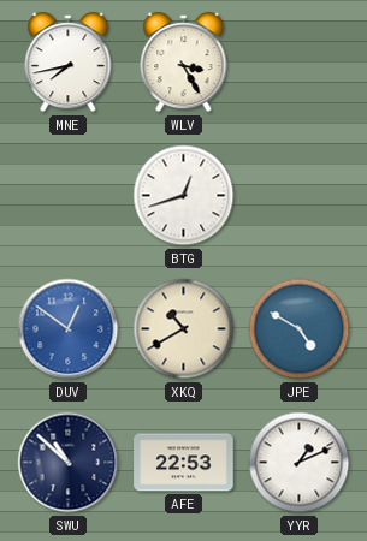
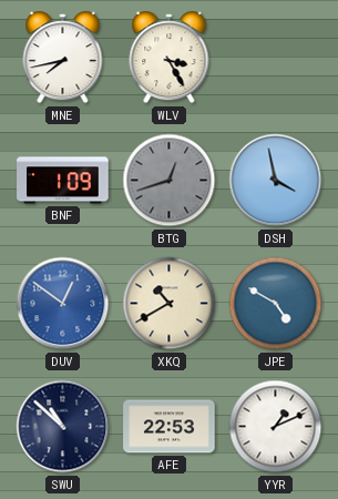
BNF: none -> 1:09
BTG dial: white -> grey
DSH: none -> 3:58
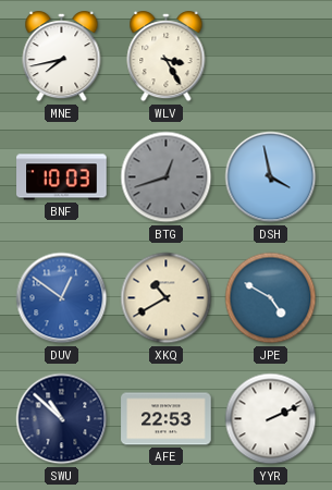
BNF: 1:09 -> 10:03
YYR: 1:11 -> 2:11
